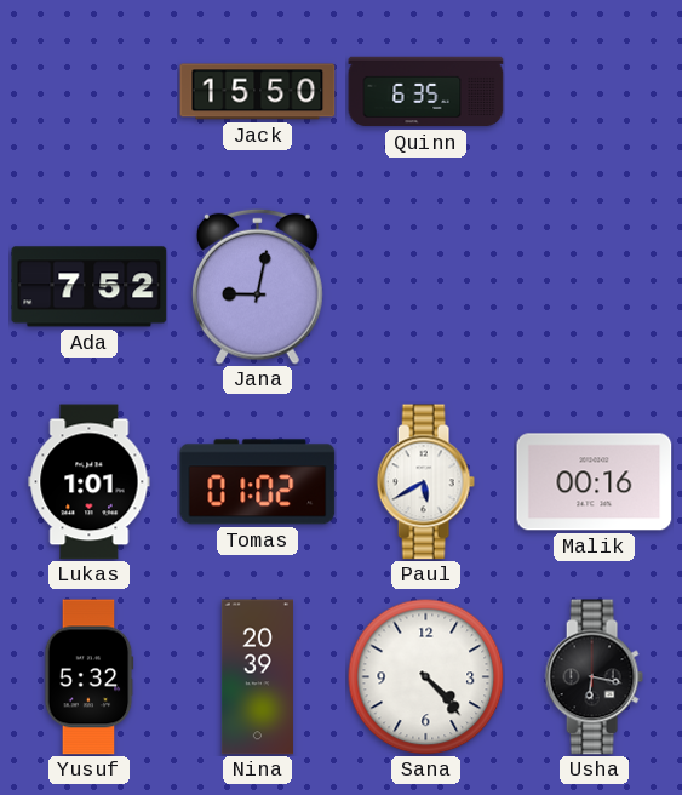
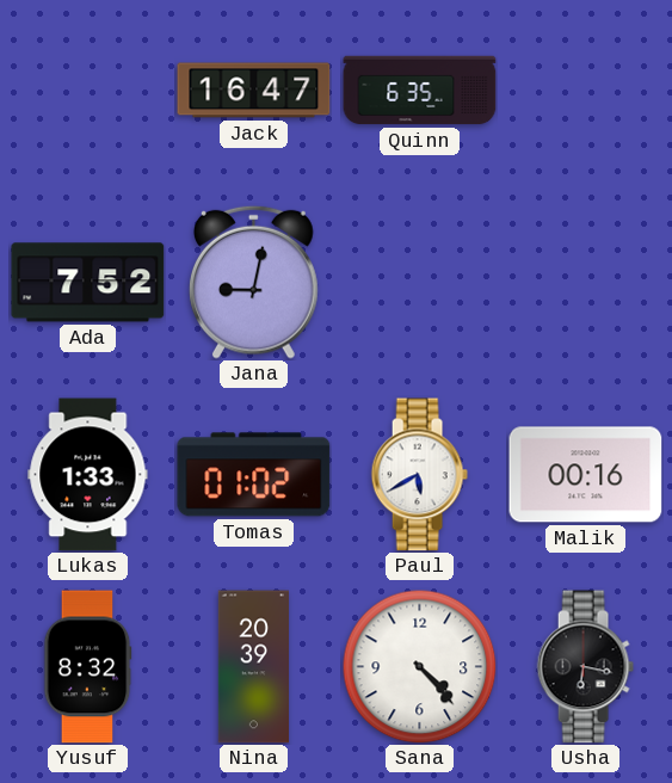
Jack: 15:50 -> 16:47
Lukas: 1:01 -> 1:33
Yusuf: 5:32 -> 8:32
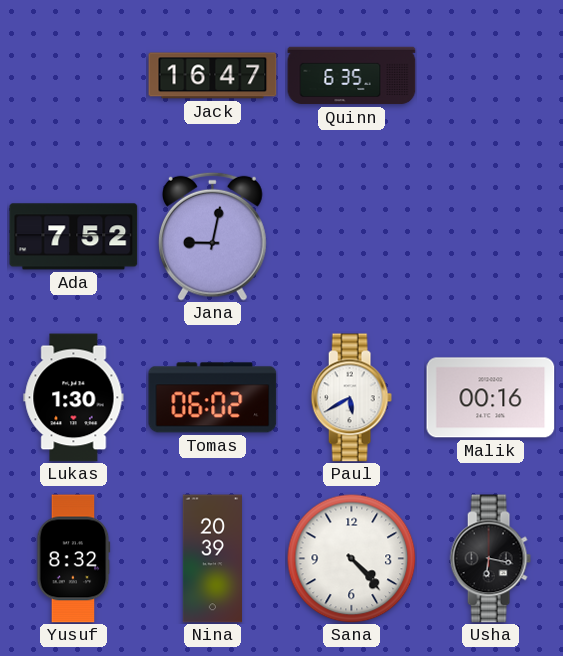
Lukas: 1:33 -> 1:30
Tomas: 01:02 -> 06:02
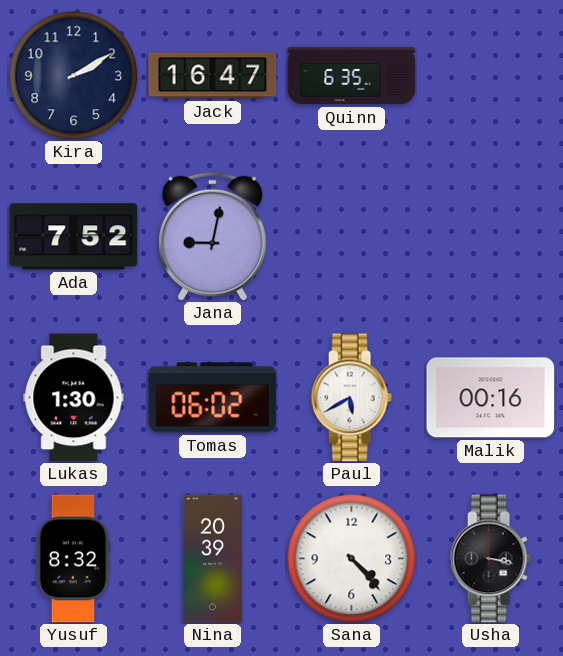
Kira: none -> 2:10
Usha: 6:17 -> 3:17
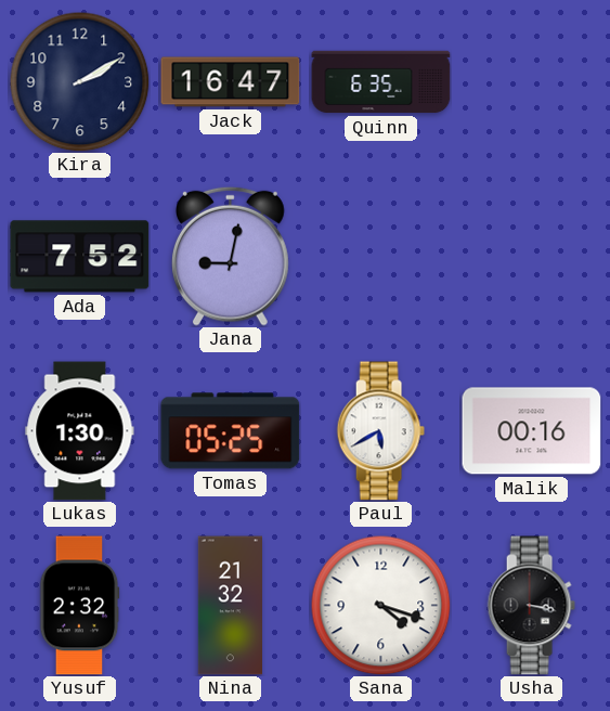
Tomas: 06:02 -> 05:25
Yusuf: 8:32 -> 2:32
Nina: 20:39 -> 21:32
Sana: 4:23 -> 4:18
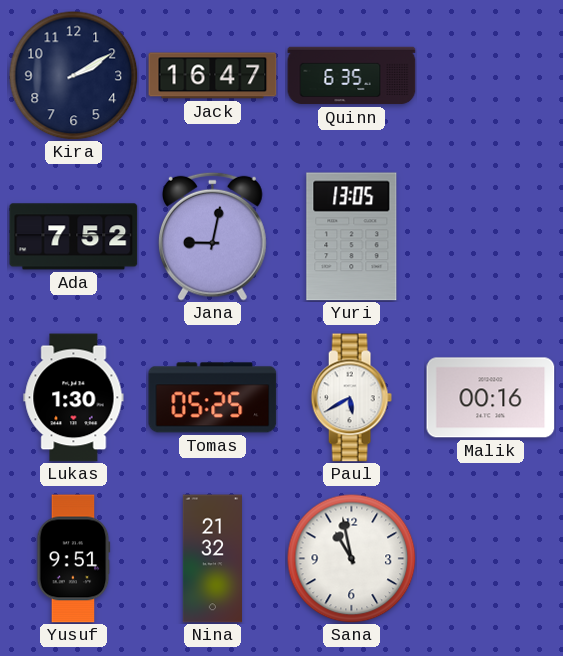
Yuri: none -> 13:05
Yusuf: 2:32 -> 9:51
Sana: 4:18 -> 10:58
Usha: 3:17 -> none
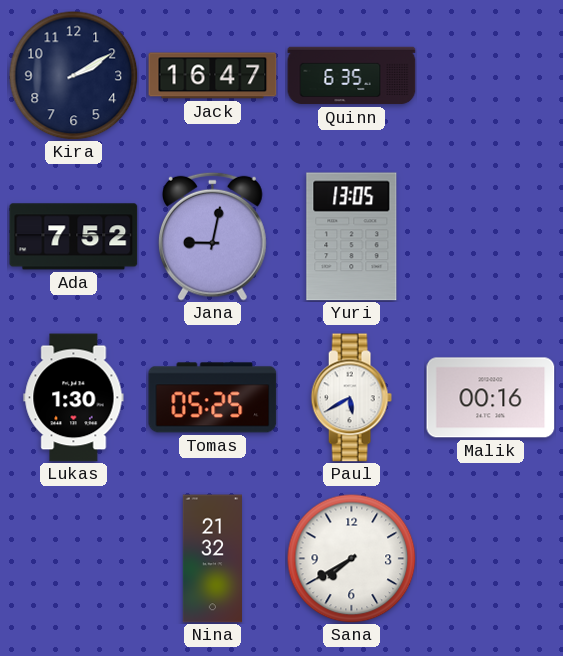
Yusuf: 9:51 -> none
Sana: 10:58 -> 7:40
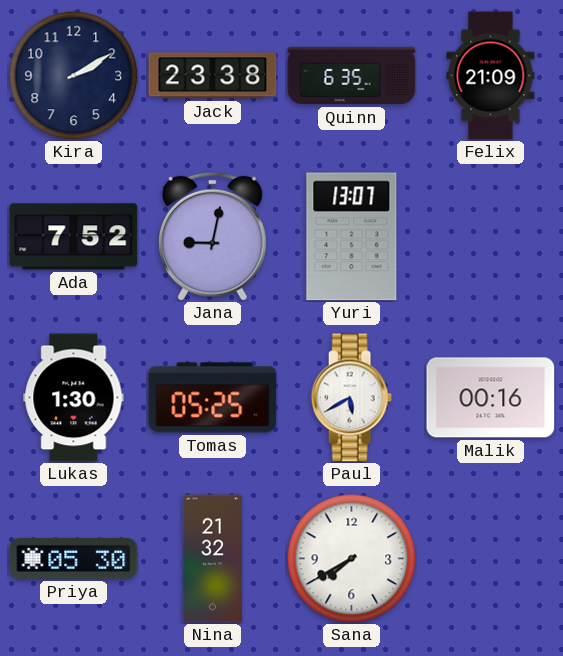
Jack: 16:47 -> 23:38
Felix: none -> 21:09
Yuri: 13:05 -> 13:07
Priya: none -> 05:30
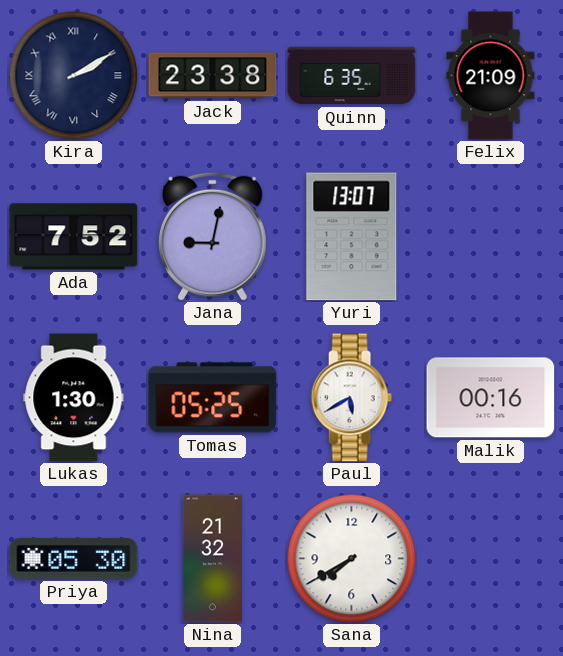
Kira numerals: Arabic -> Roman
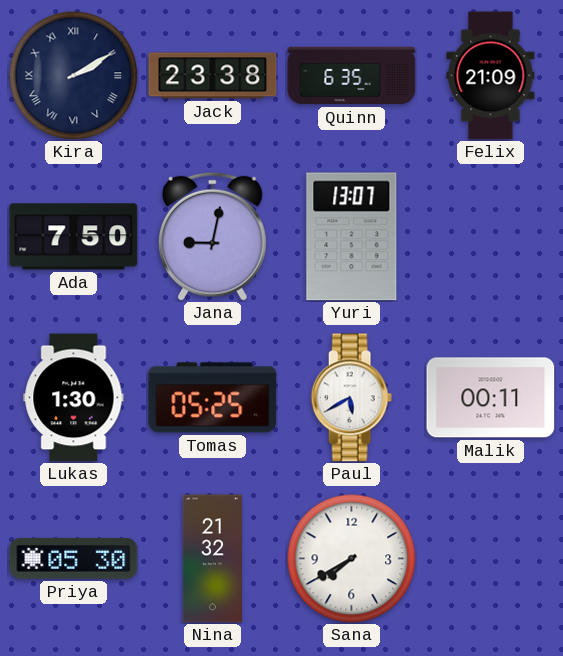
Ada: 7:52 -> 7:50
Malik: 00:16 -> 00:11
